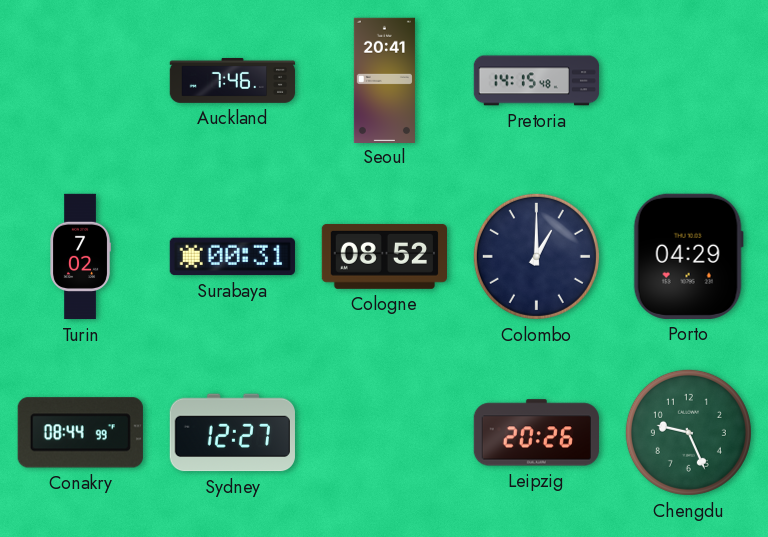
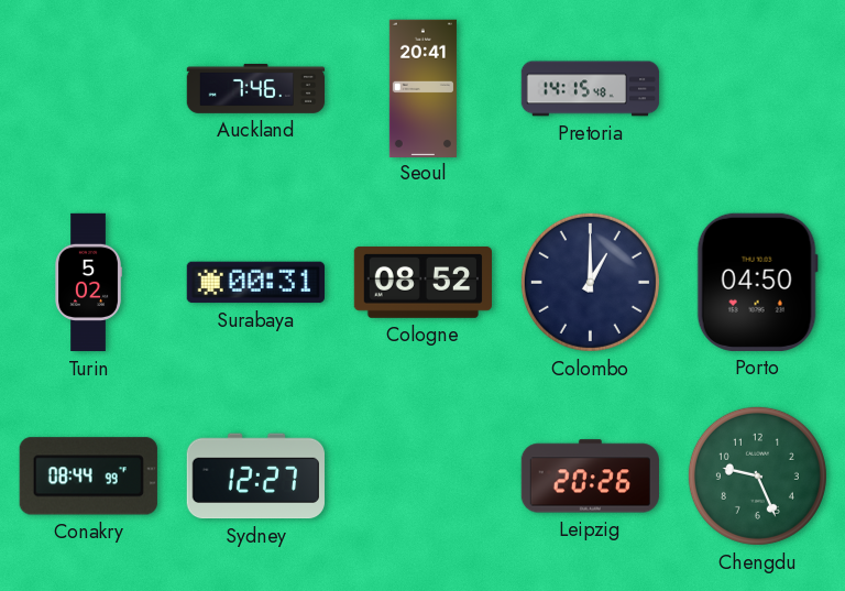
Turin: 7:02 -> 5:02
Porto: 04:29 -> 04:50
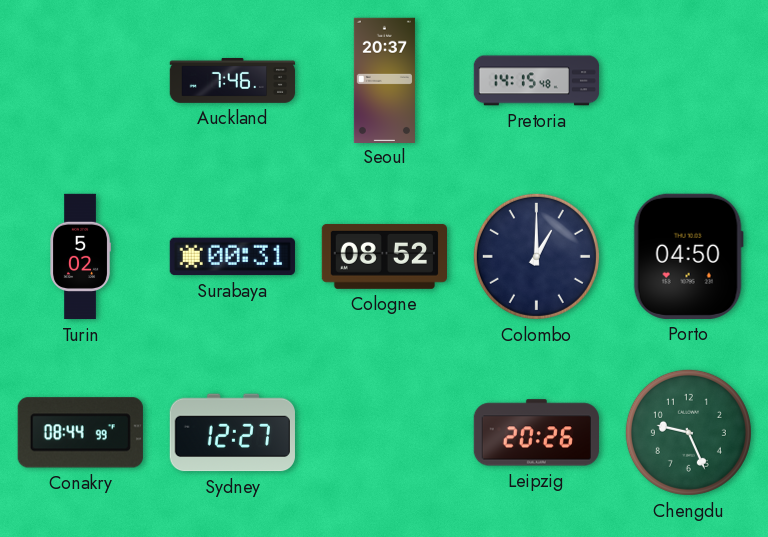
Seoul: 20:41 -> 20:37
